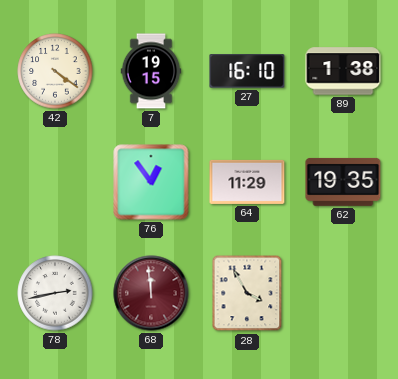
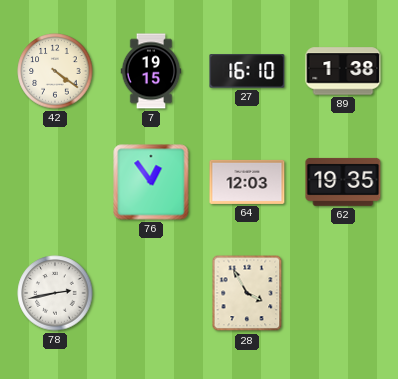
64: 11:29 -> 12:03
68: 11:59 -> none
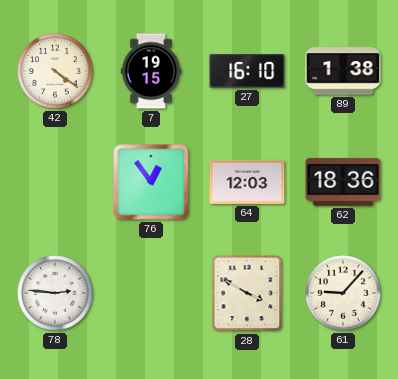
62: 19:35 -> 18:36
78: 2:43 -> 2:46
28: 3:55 -> 3:50
61: none -> 9:07
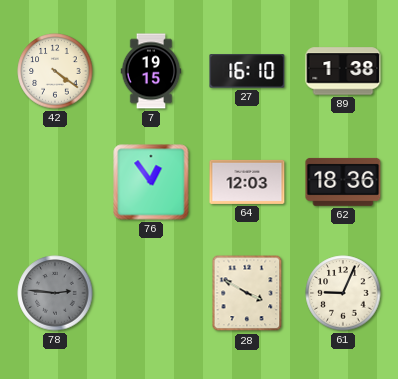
78 dial: white -> grey
61: 9:07 -> 9:04
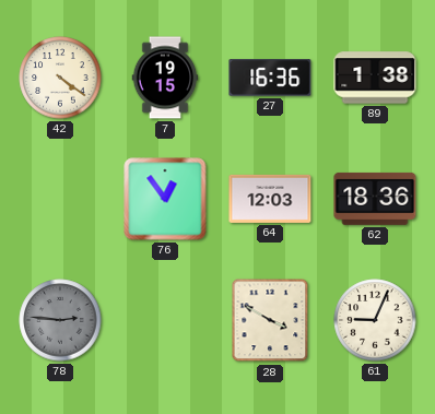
27: 16:10 -> 16:36
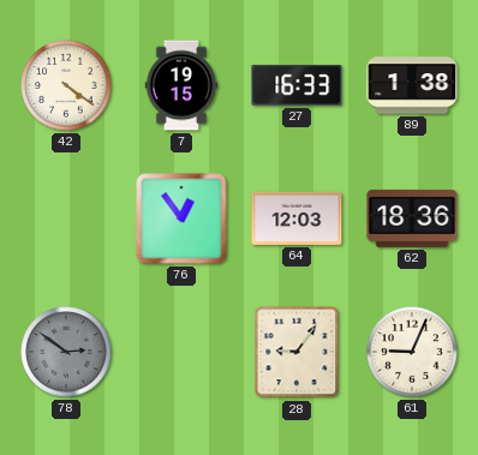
27: 16:36 -> 16:33
78: 2:46 -> 2:51
28: 3:50 -> 9:06
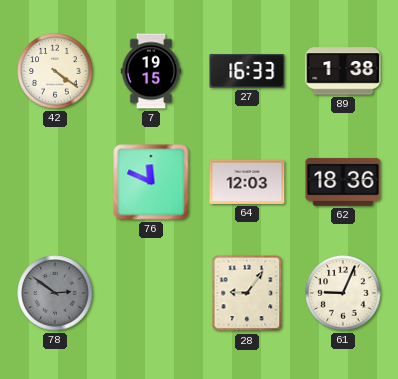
76: 12:54 -> 11:49
